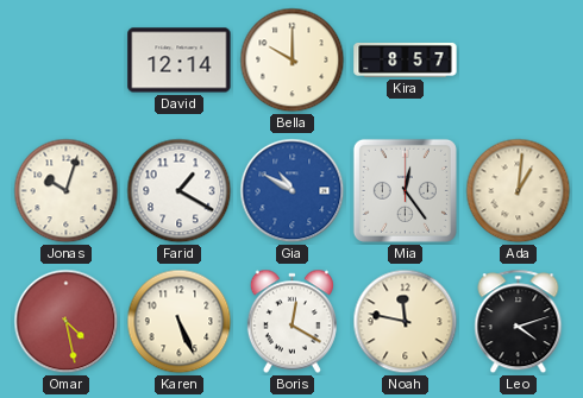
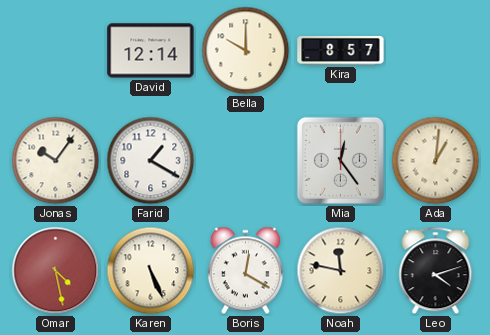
Jonas: 10:03 -> 10:06
Gia: 10:50 -> none
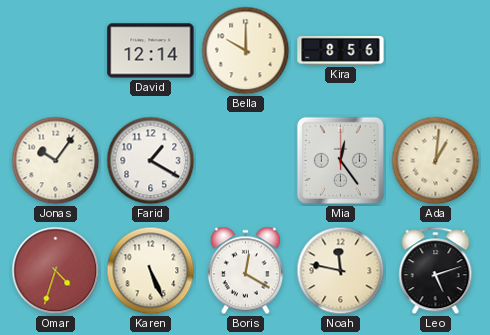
Kira: 8:57 -> 8:56
Omar: 4:28 -> 4:33
Leo: 4:12 -> 5:12
